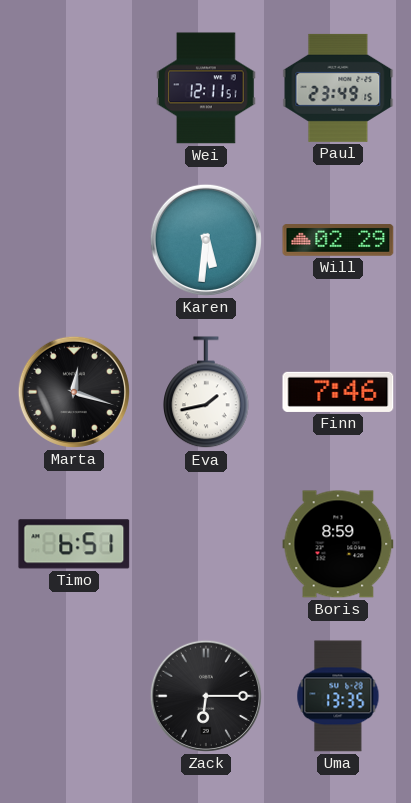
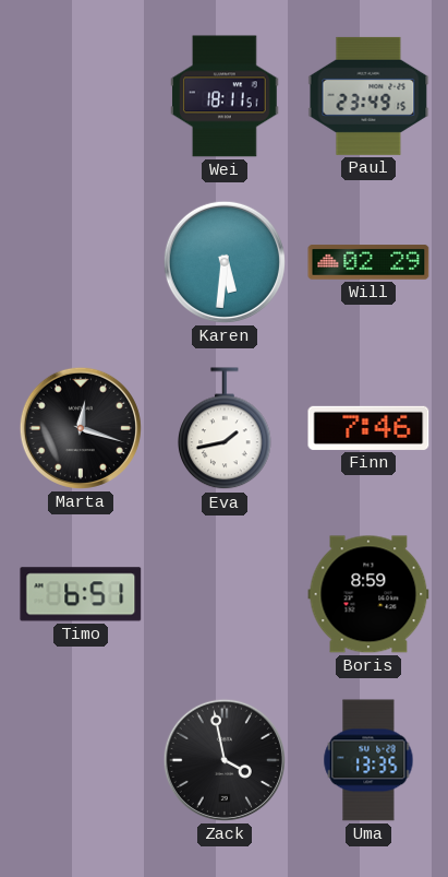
Wei: 12:11 -> 18:11
Zack: 6:15 -> 3:58
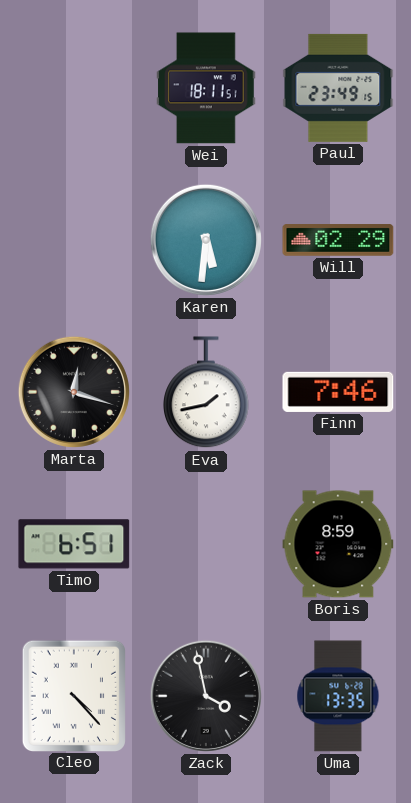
Cleo: none -> 4:23
